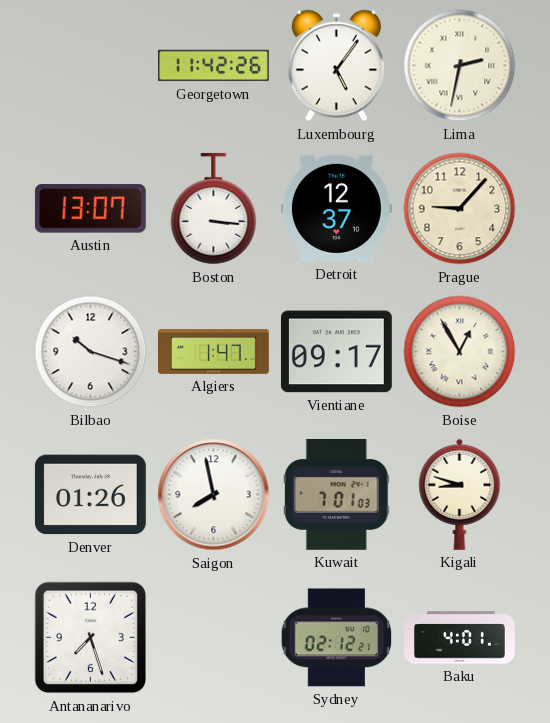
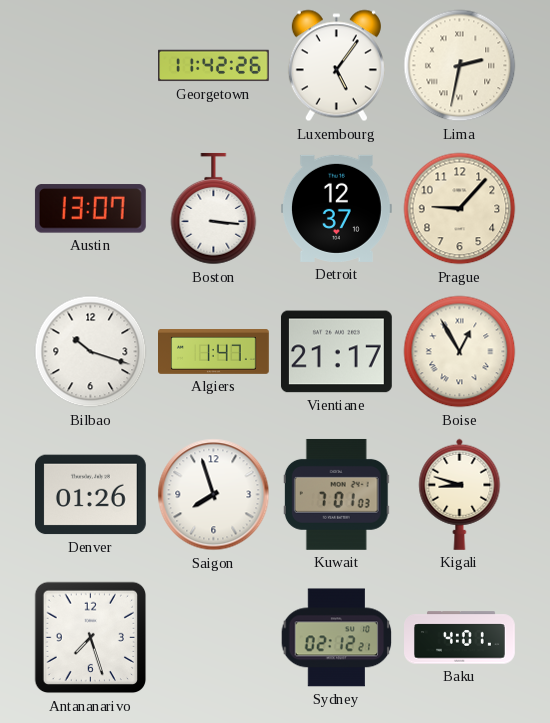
Vientiane: 09:17 -> 21:17
Saigon: 7:58 -> 7:57
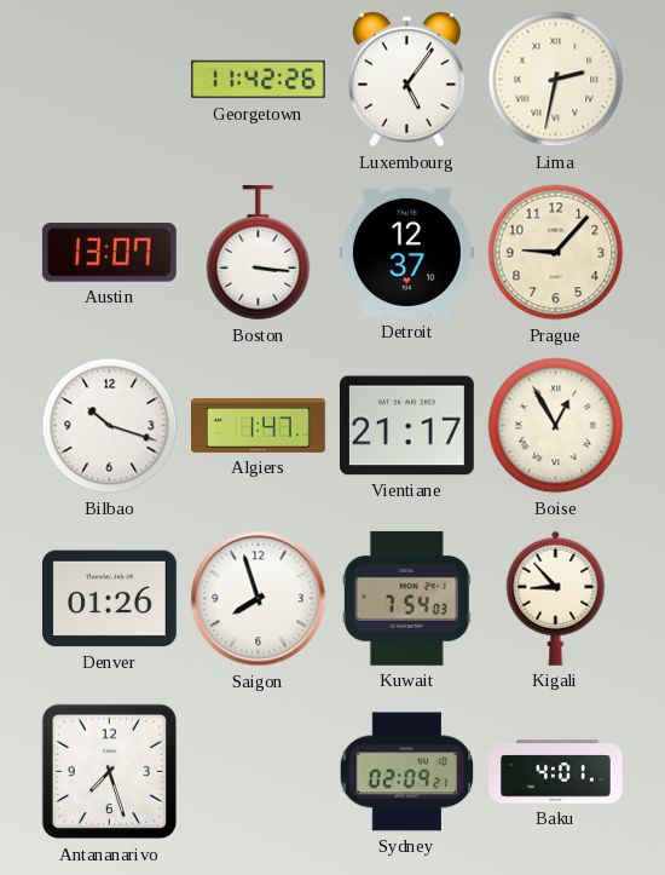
Kuwait: 7:01 -> 7:54
Kigali: 8:48 -> 8:53
Sydney: 02:12 -> 02:09
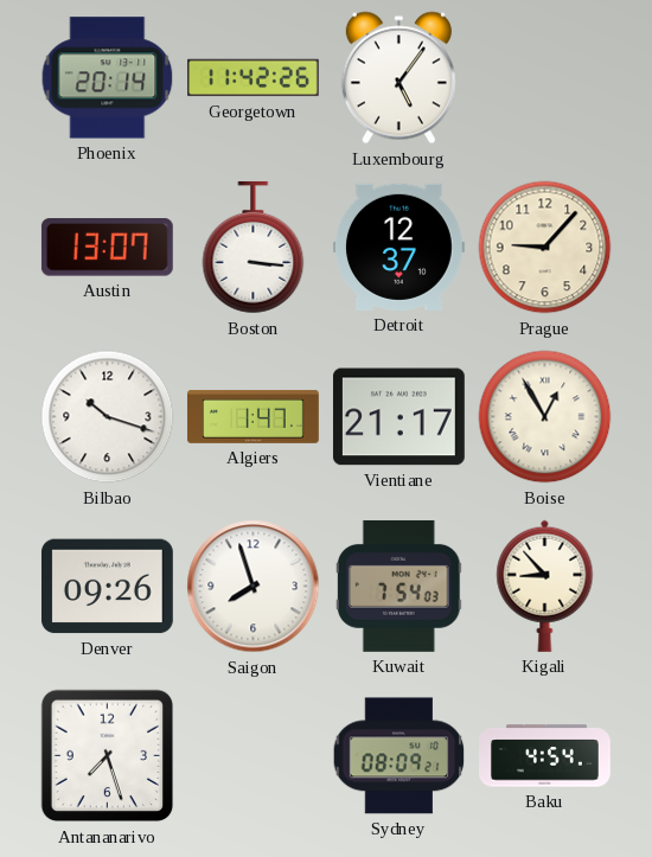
Phoenix: none -> 20:14
Lima: 2:32 -> none
Denver: 01:26 -> 09:26
Sydney: 02:09 -> 08:09
Baku: 4:01 -> 4:54
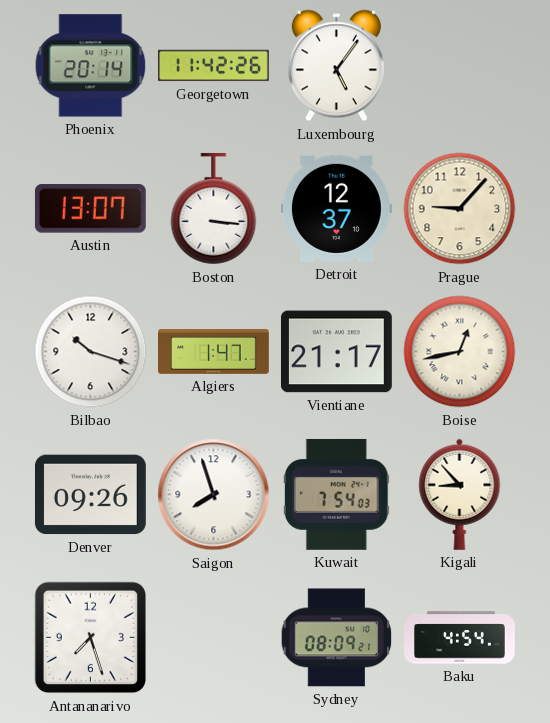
Boise: 12:55 -> 12:43
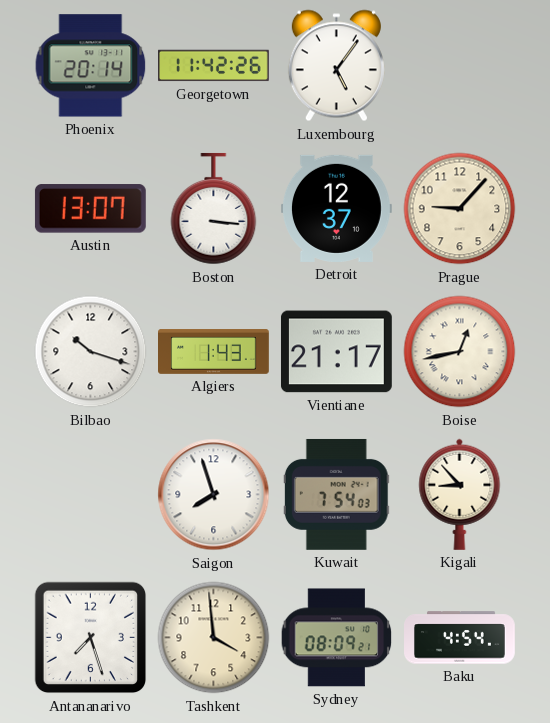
Algiers: 1:47 -> 1:43
Denver: 09:26 -> none
Tashkent: none -> 3:59
